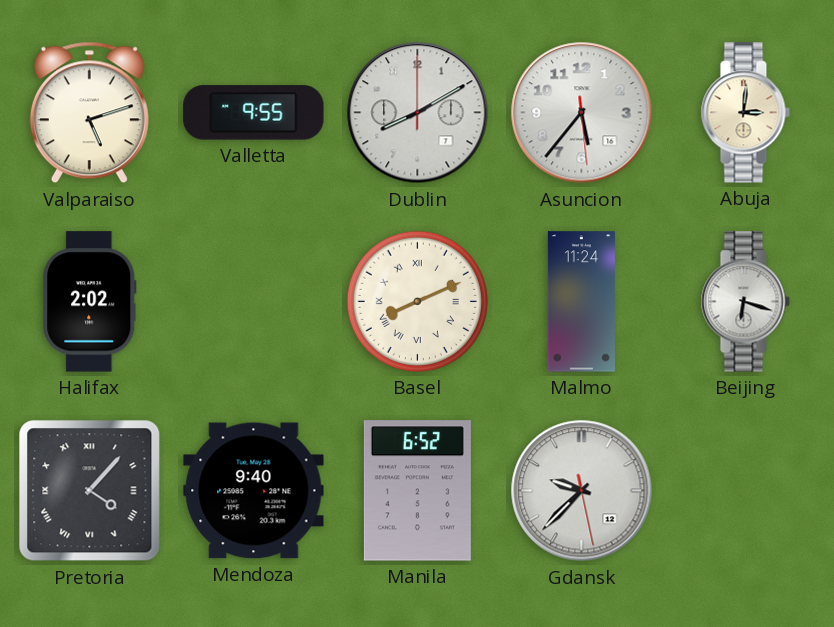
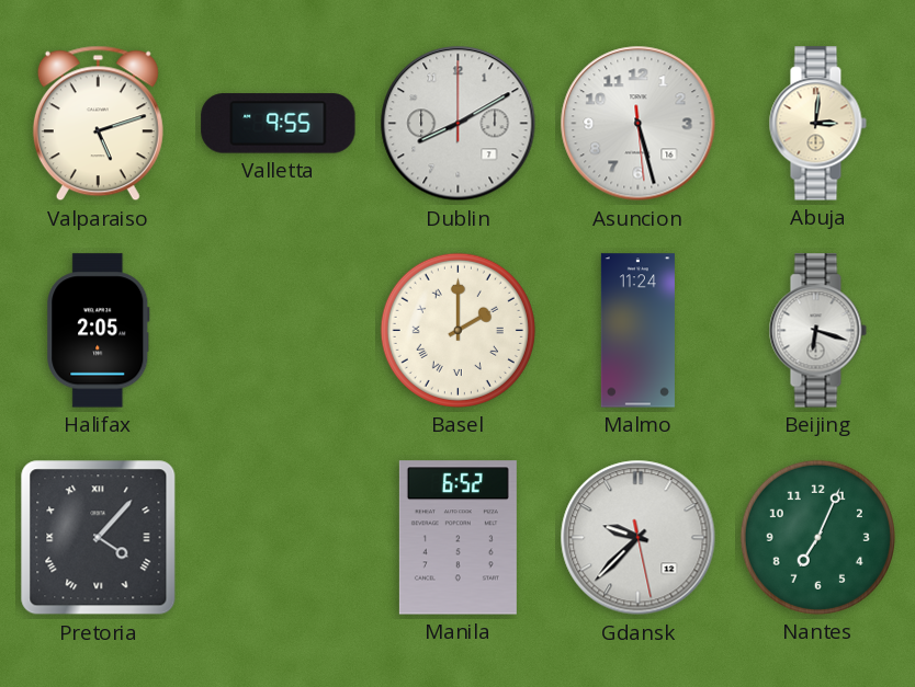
Asuncion: 5:36 -> 5:27
Halifax: 2:02 -> 2:05
Basel: 8:11 -> 2:00
Mendoza: 9:40 -> none
Nantes: none -> 7:04
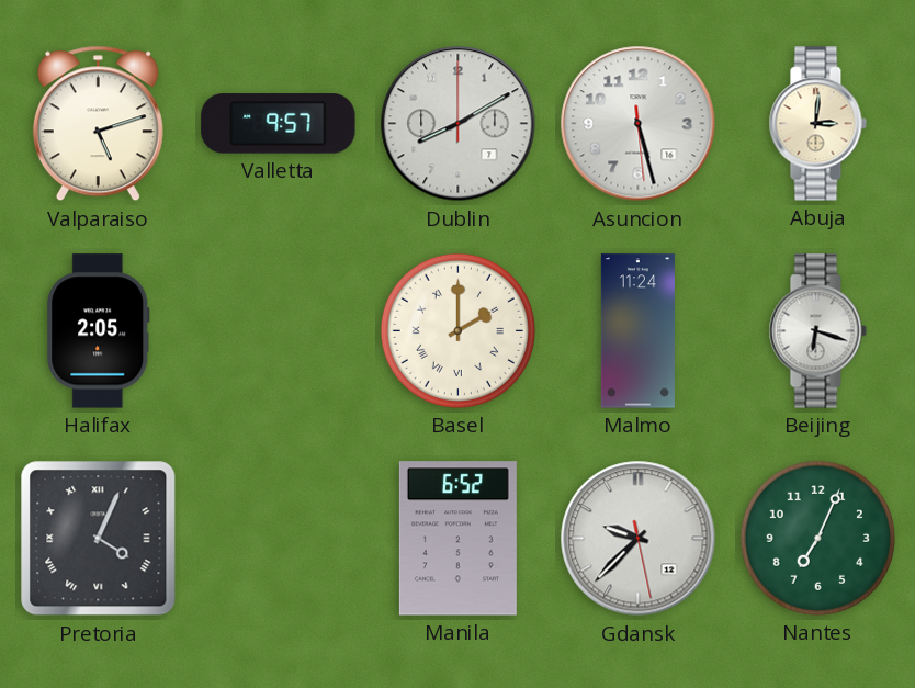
Valletta: 9:55 -> 9:57
Pretoria: 4:07 -> 4:04
